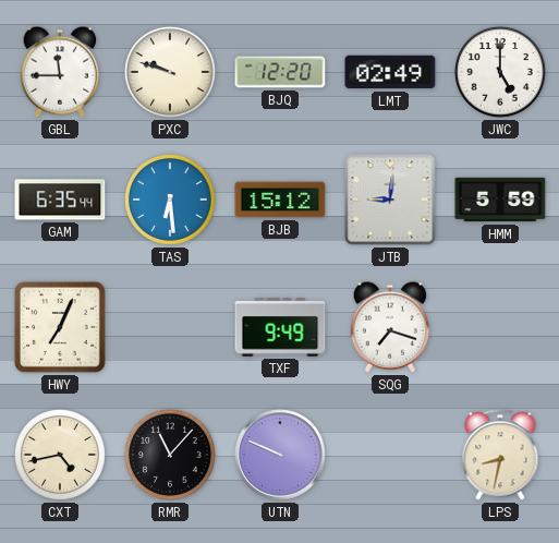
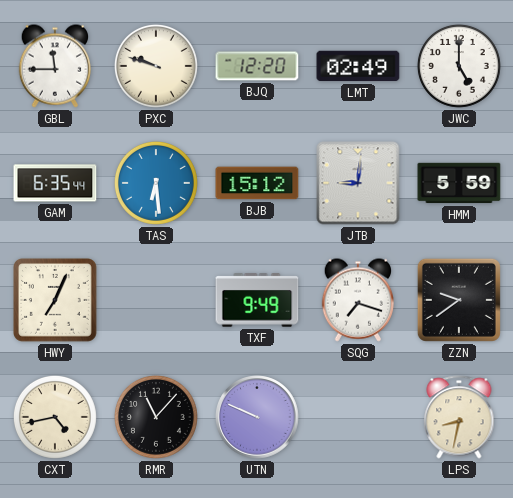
ZZN: none -> 9:39
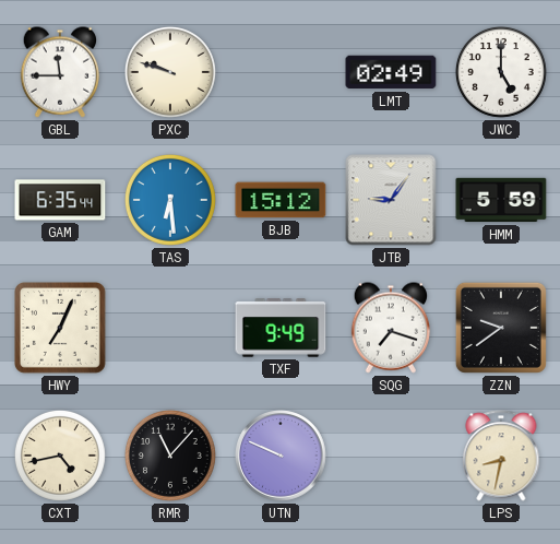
BJQ: 12:20 -> none
JTB: 9:01 -> 9:06
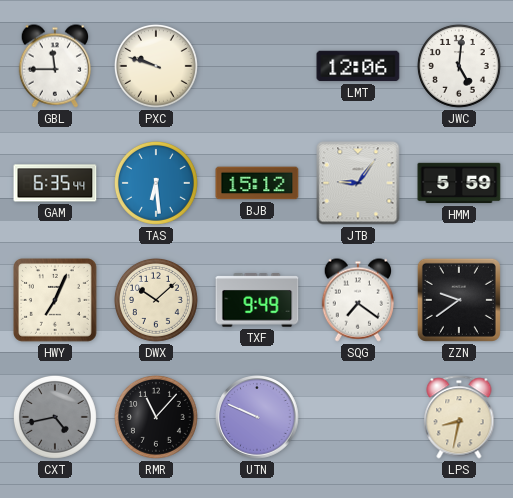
LMT: 02:49 -> 12:06
JWC: 5:00 -> 5:01
DWX: none -> 10:08
SQG: 7:18 -> 7:21
CXT dial: cream -> grey
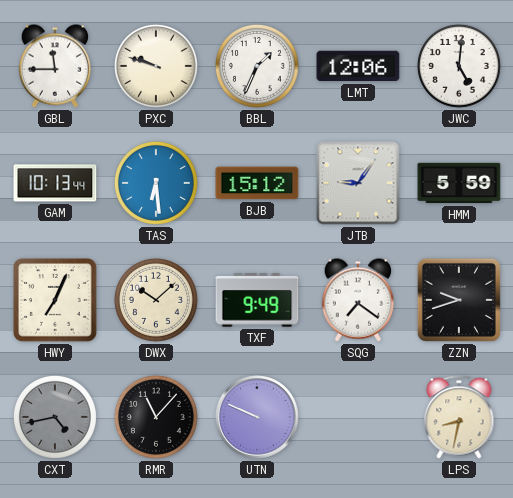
BBL: none -> 1:34
GAM: 6:35 -> 10:13
ZZN: 9:39 -> 9:42
